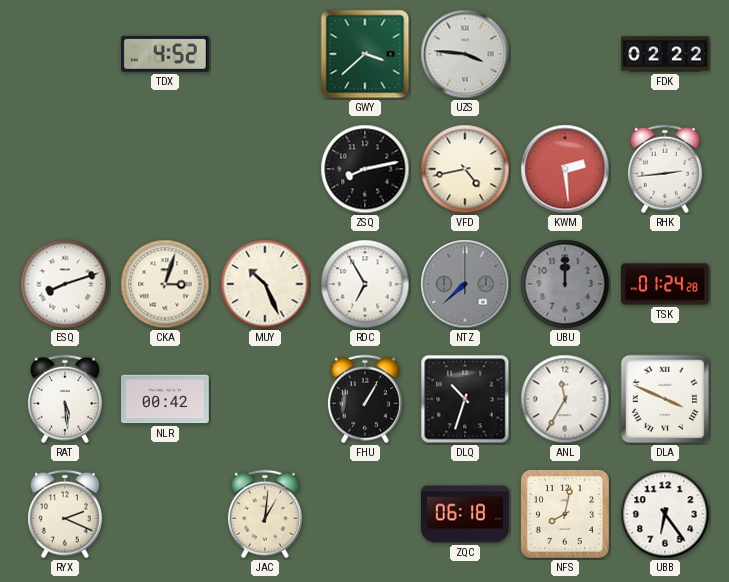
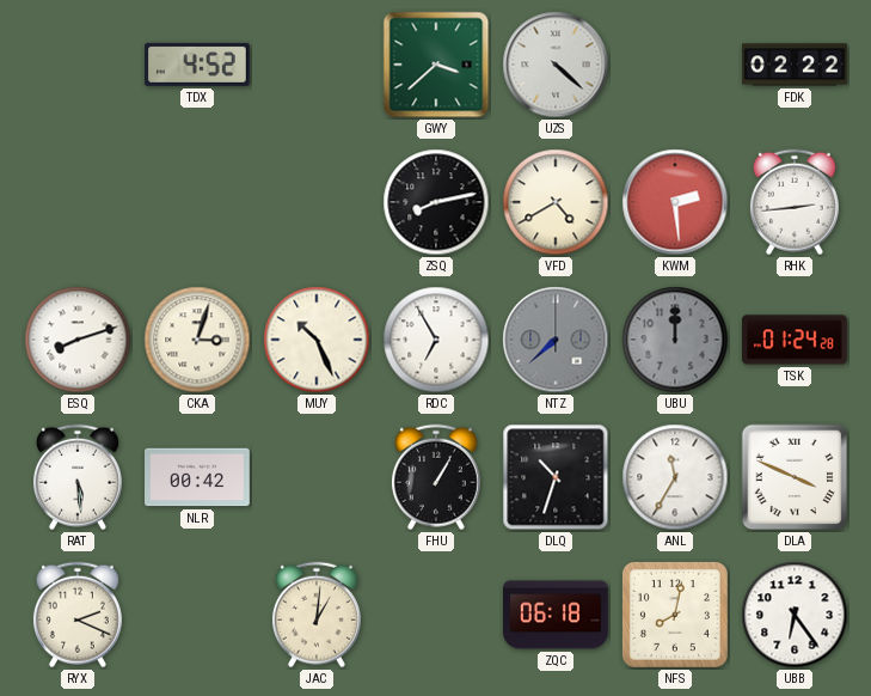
UZS: 3:46 -> 4:22
VFD: 4:43 -> 4:40
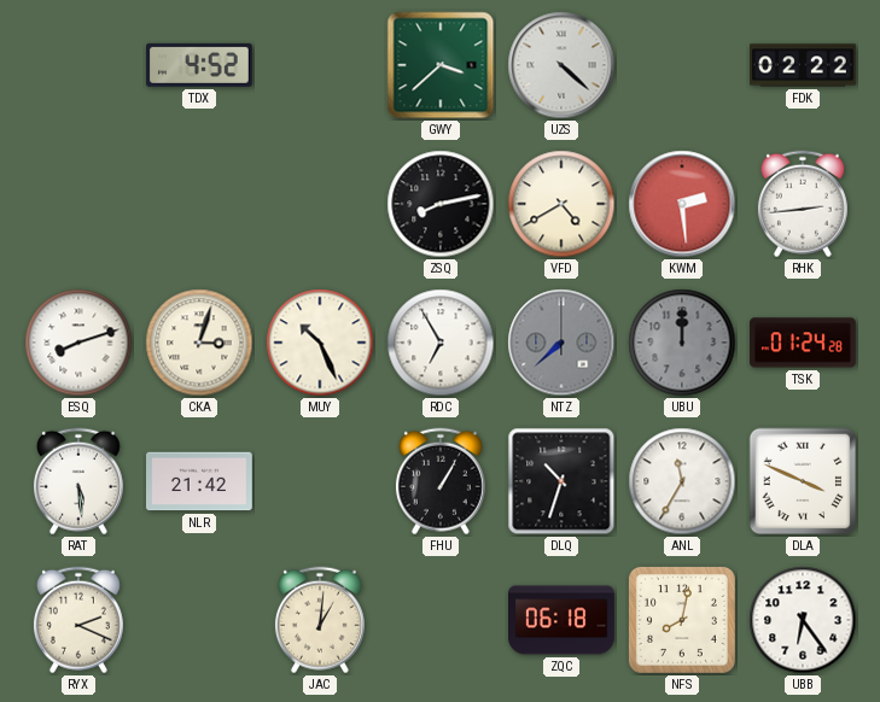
NLR: 00:42 -> 21:42
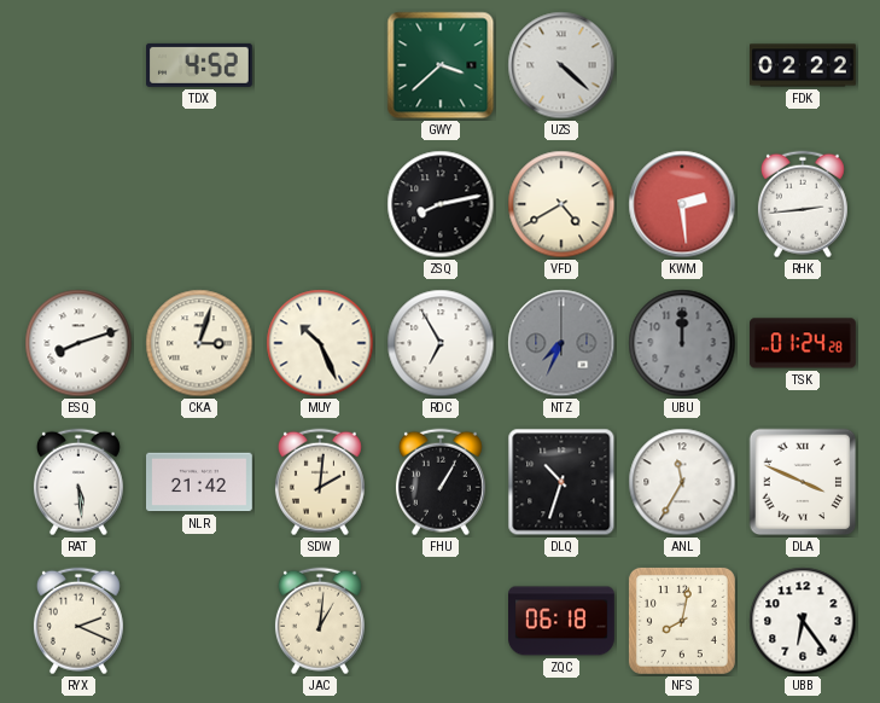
NTZ: 7:38 -> 7:34
SDW: none -> 2:01
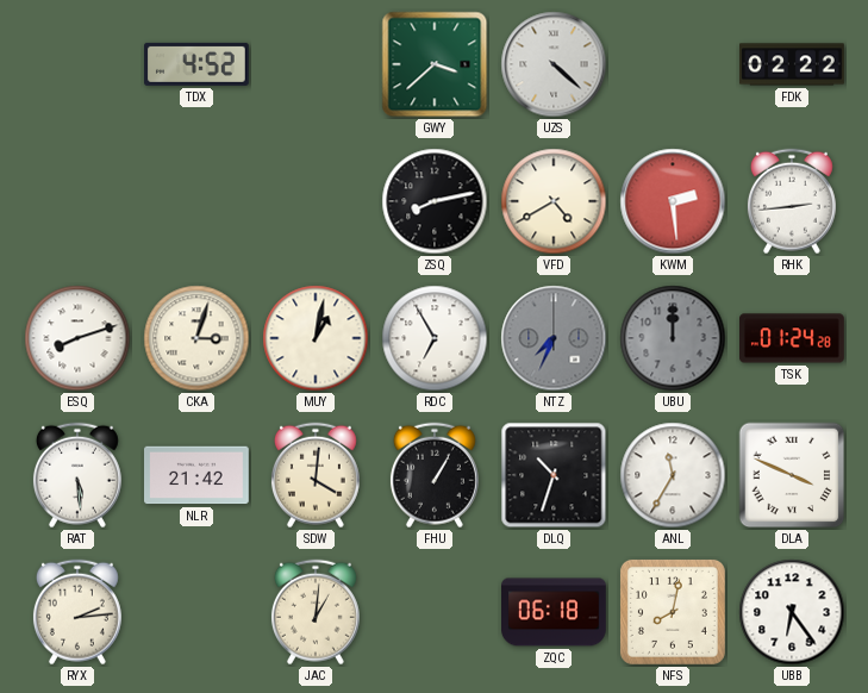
MUY: 10:26 -> 1:02
SDW: 2:01 -> 4:01
RYX: 2:19 -> 2:14
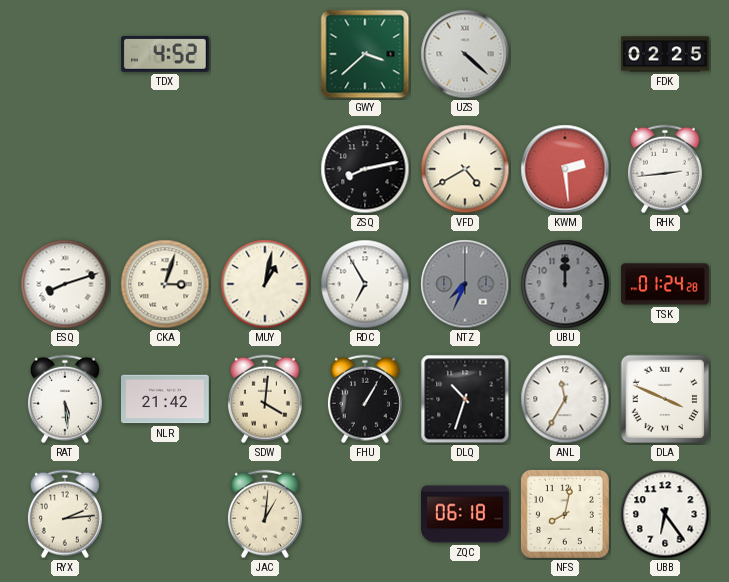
FDK: 02:22 -> 02:25
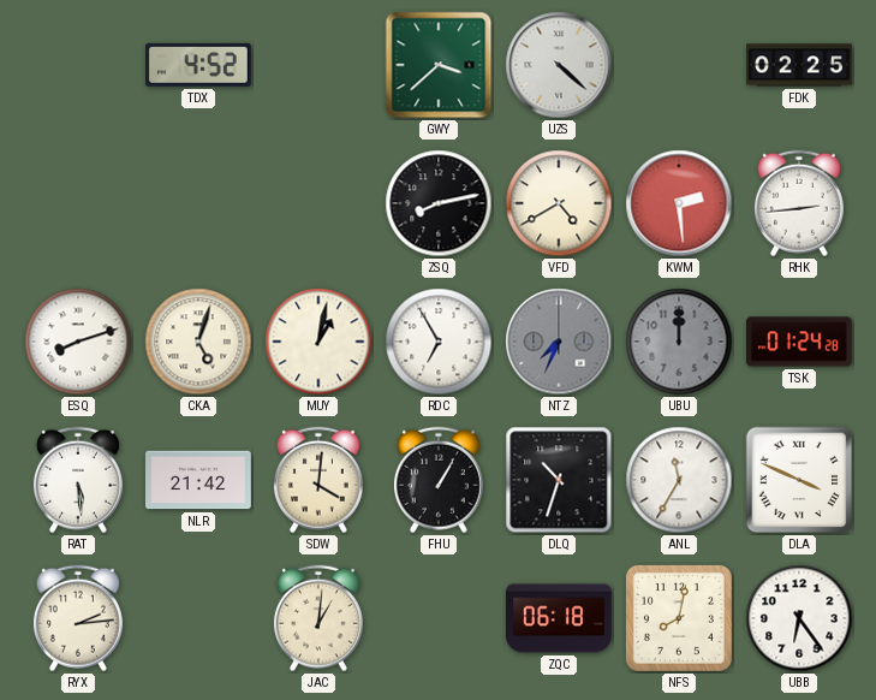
CKA: 3:03 -> 5:03
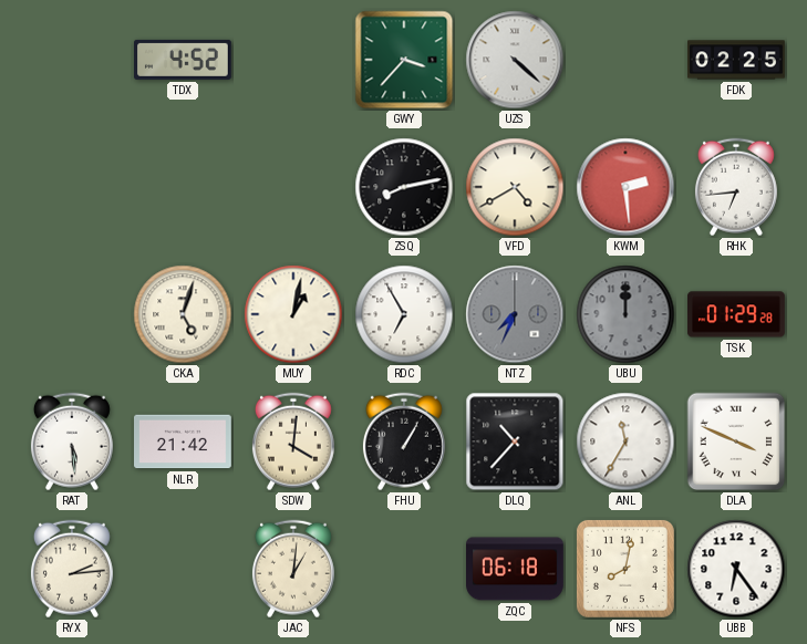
GWY: 3:38 -> 3:37
RHK: 2:44 -> 6:44
ESQ: 8:12 -> none
TSK: 01:24 -> 01:29
DLQ: 10:33 -> 10:37
